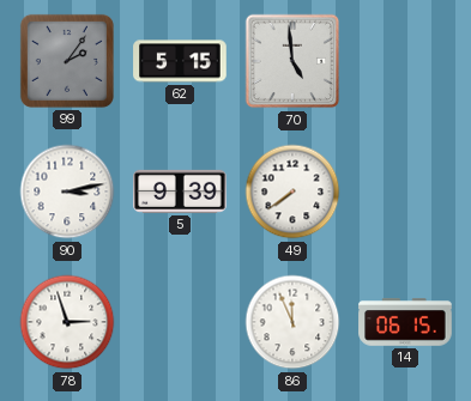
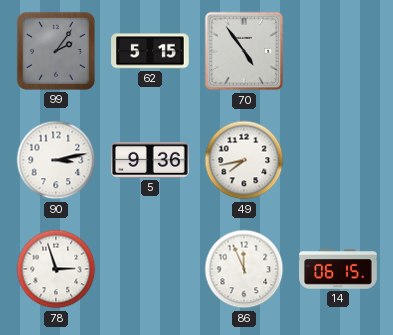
70: 4:59 -> 4:54
5: 9:39 -> 9:36
49: 7:39 -> 7:43
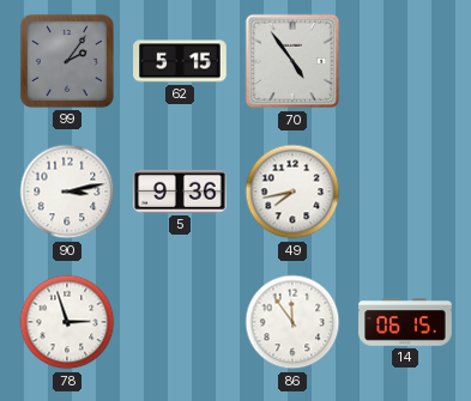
86: 11:56 -> 11:54
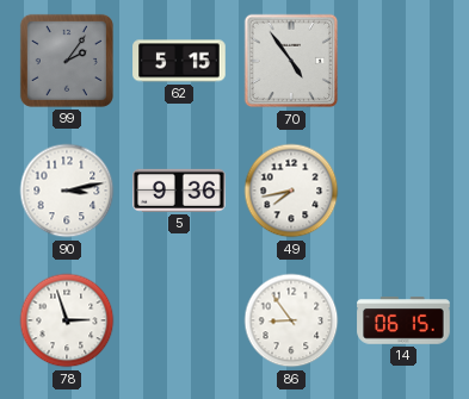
86: 11:54 -> 8:54
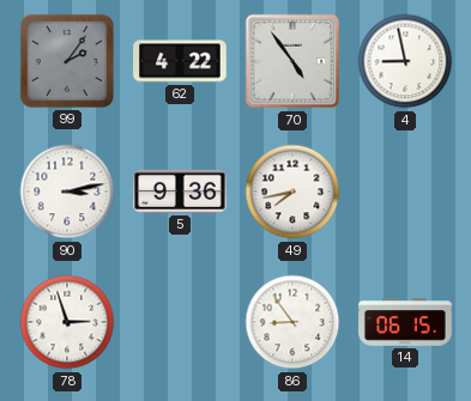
62: 5:15 -> 4:22
4: none -> 8:58
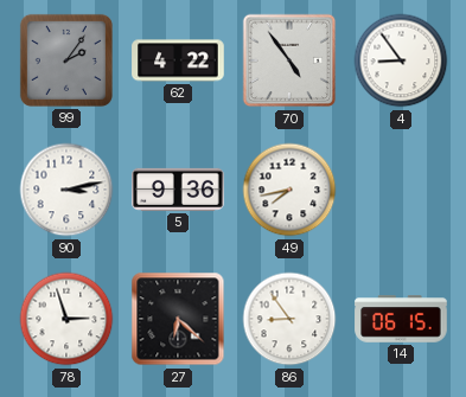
4: 8:58 -> 8:54
27: none -> 6:22
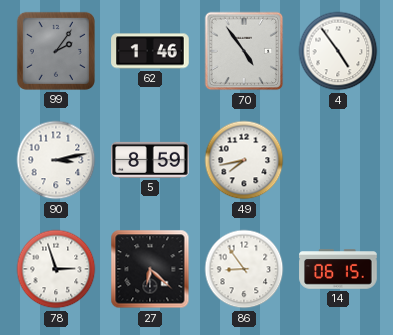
62: 4:22 -> 1:46
4: 8:54 -> 4:54
5: 9:36 -> 8:59
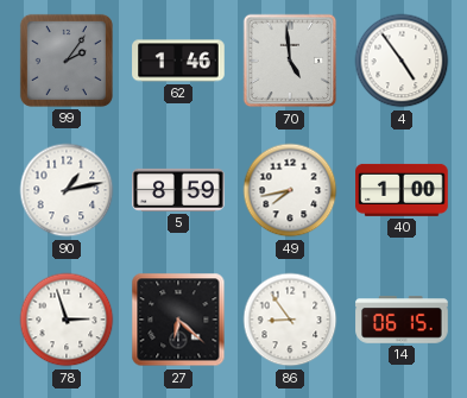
70: 4:54 -> 4:59
90: 3:13 -> 1:13
40: none -> 1:00
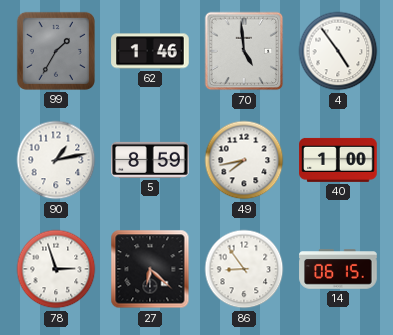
99: 2:06 -> 1:35
